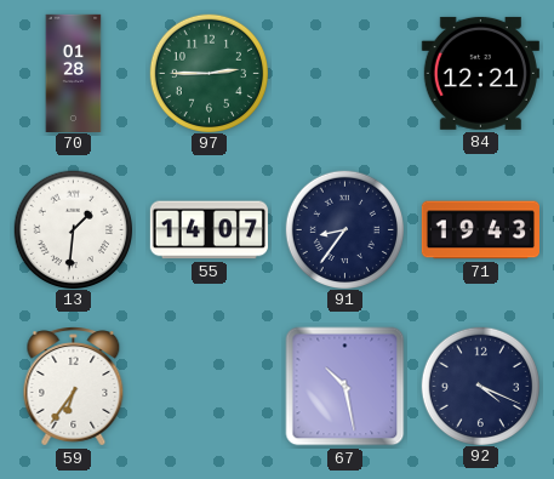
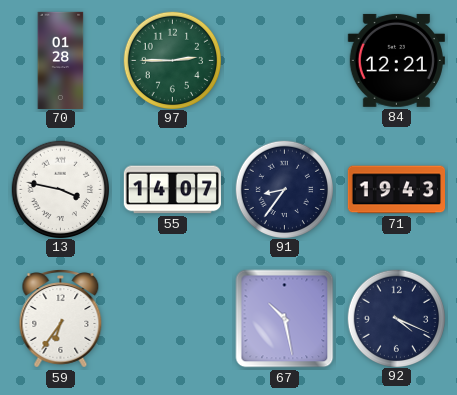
13: 1:31 -> 3:47
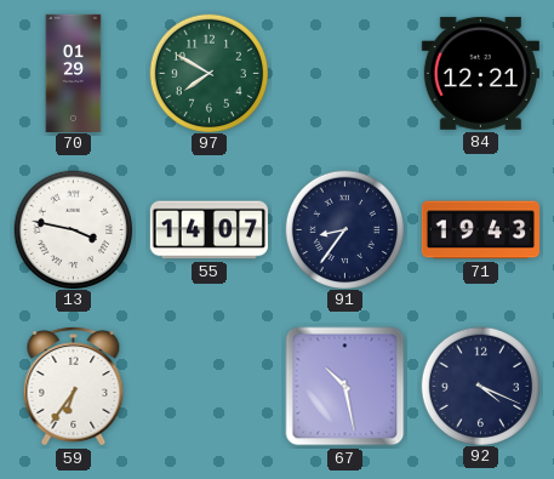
70: 01:28 -> 01:29
97: 2:45 -> 7:50
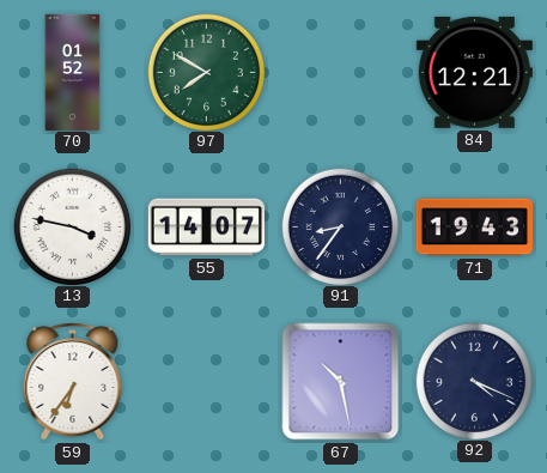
70: 01:29 -> 01:52
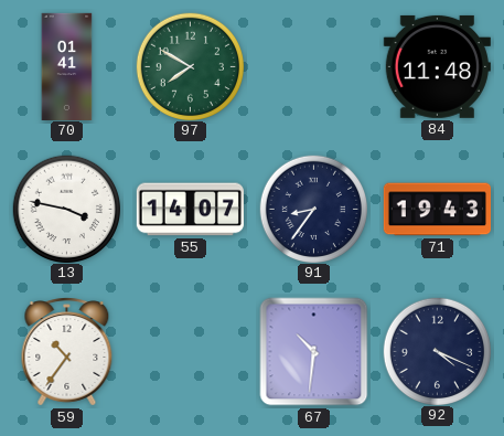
70: 01:52 -> 01:41
84: 12:21 -> 11:48
59: 6:36 -> 10:36
67: 10:28 -> 10:31
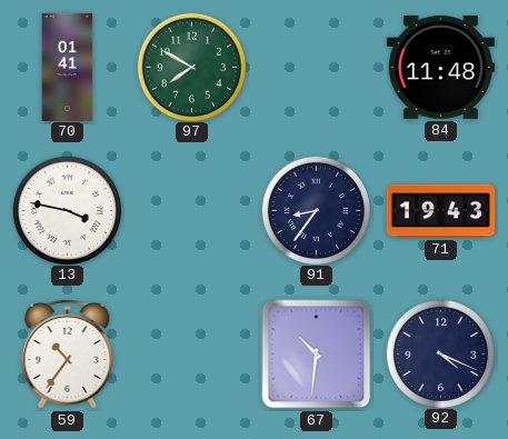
55: 14:07 -> none
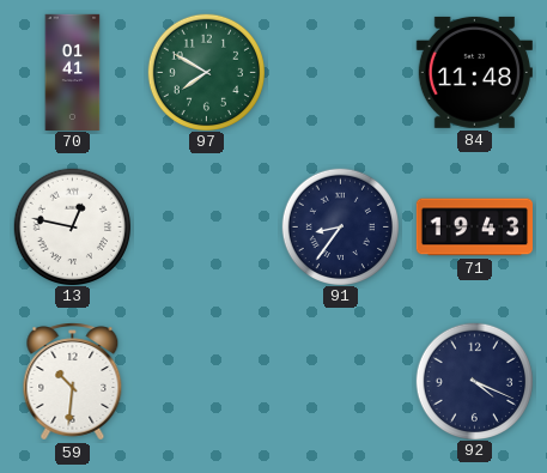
13: 3:47 -> 12:47
59: 10:36 -> 10:31
67: 10:31 -> none
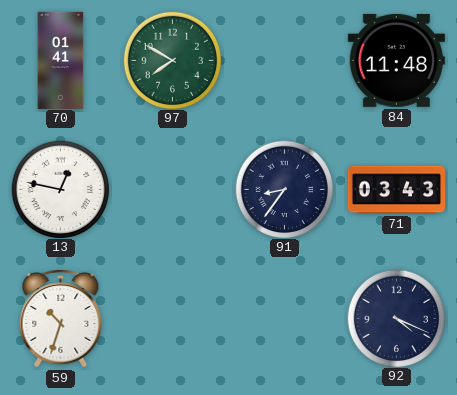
71: 19:43 -> 03:43
59: 10:31 -> 10:33
